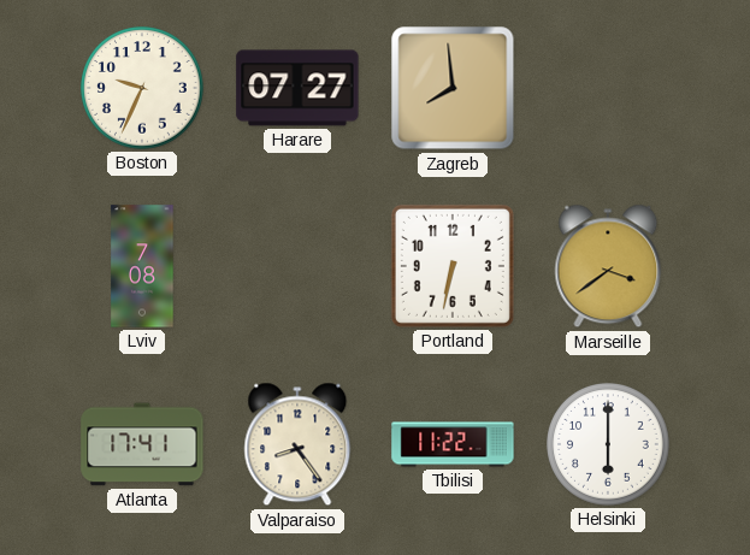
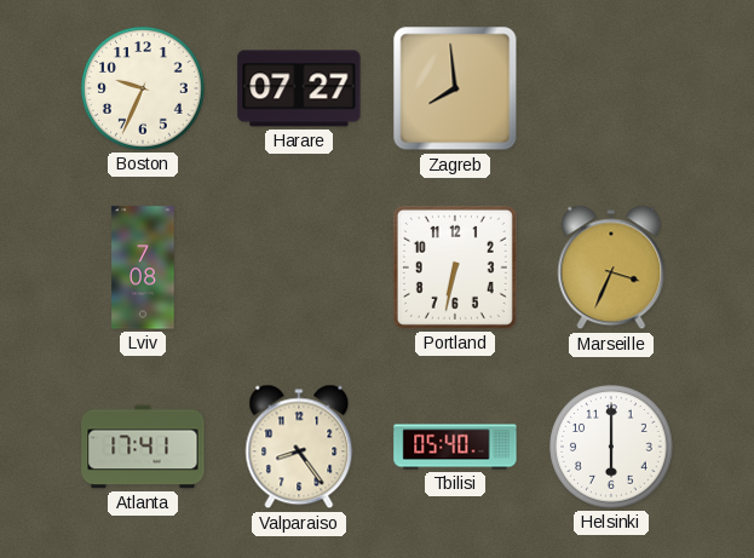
Marseille: 3:39 -> 3:34
Tbilisi: 11:22 -> 05:40
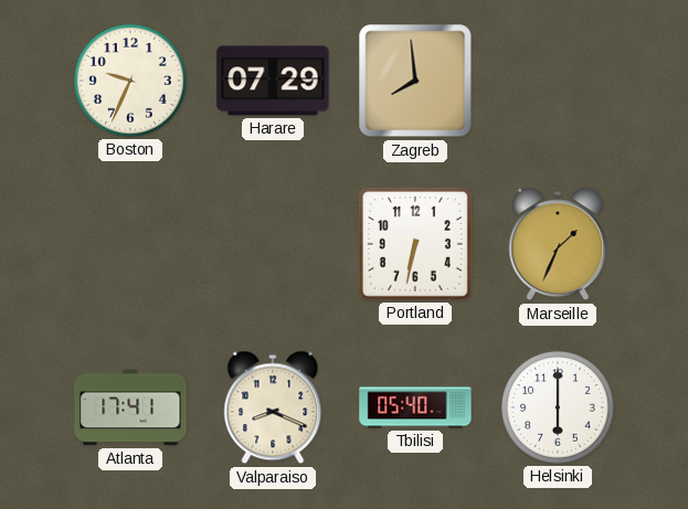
Harare: 07:27 -> 07:29
Lviv: 7:08 -> none
Marseille: 3:34 -> 1:34
Valparaiso: 8:24 -> 8:19
